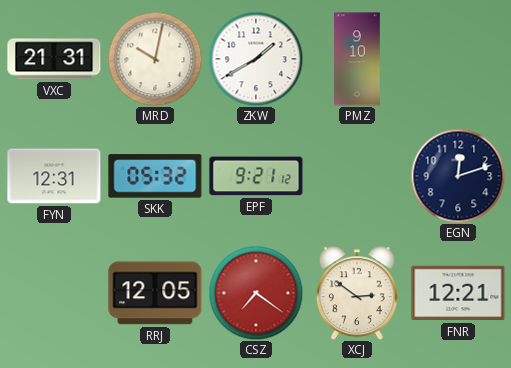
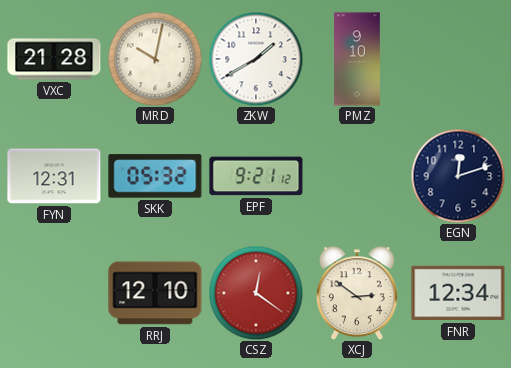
VXC: 21:31 -> 21:28
RRJ: 12:05 -> 12:10
CSZ: 7:21 -> 12:21
FNR: 12:21 -> 12:34
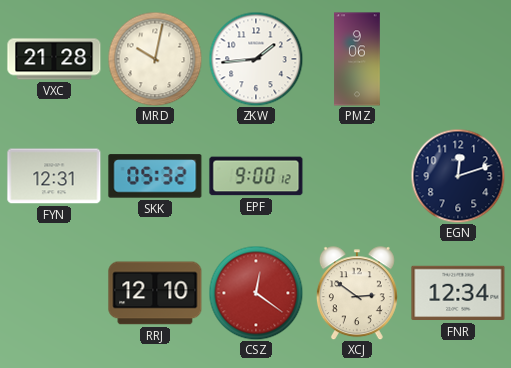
ZKW: 1:40 -> 1:44
PMZ: 9:10 -> 9:06
EPF: 9:21 -> 9:00
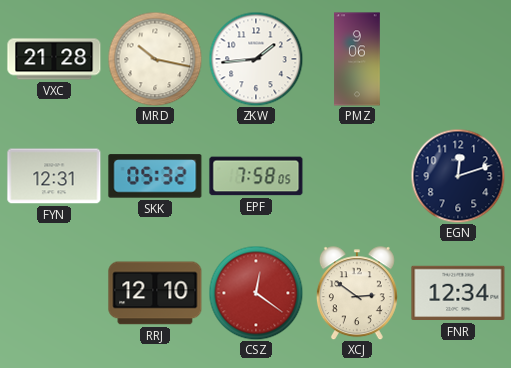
MRD: 10:02 -> 10:17
EPF: 9:00 -> 7:58
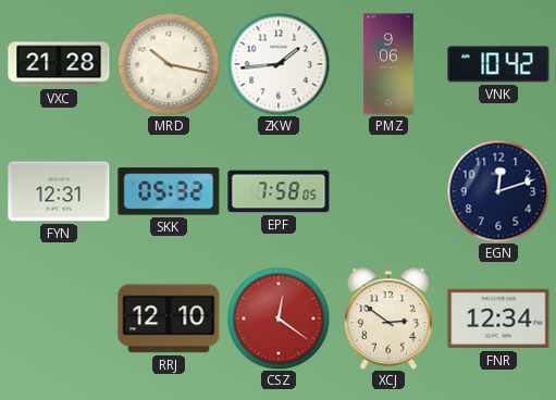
VNK: none -> 10:42
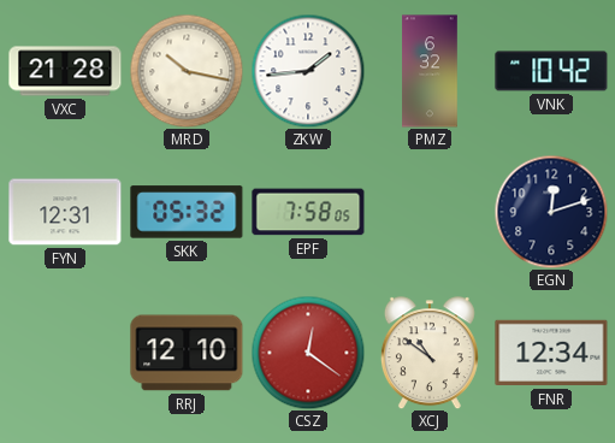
PMZ: 9:06 -> 6:32
XCJ: 2:51 -> 10:51
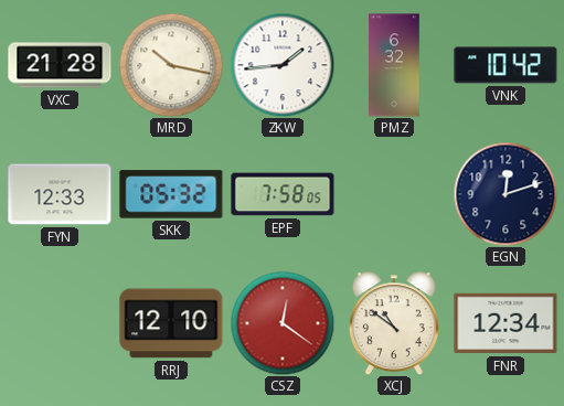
FYN: 12:31 -> 12:33
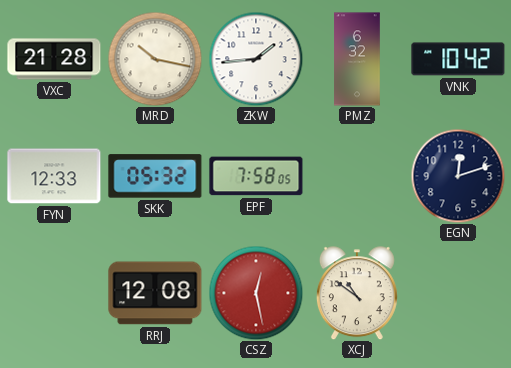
RRJ: 12:10 -> 12:08
CSZ: 12:21 -> 12:28
FNR: 12:34 -> none
